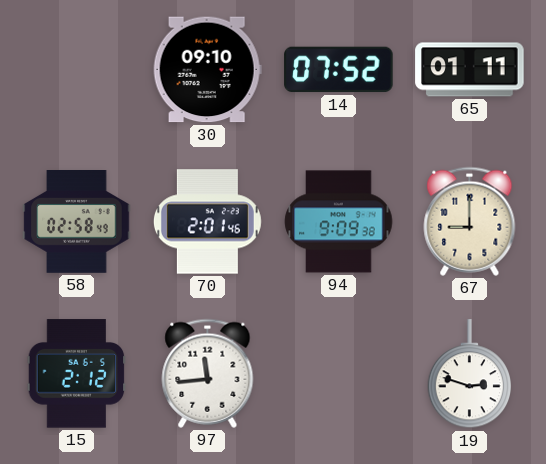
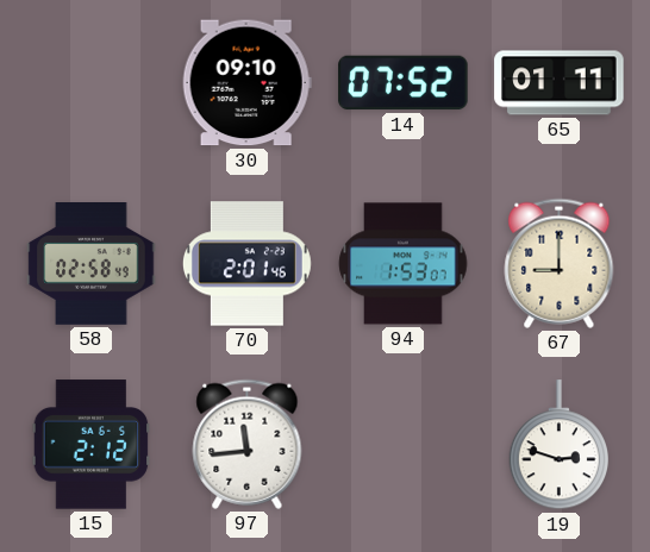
94: 9:09 -> 1:53
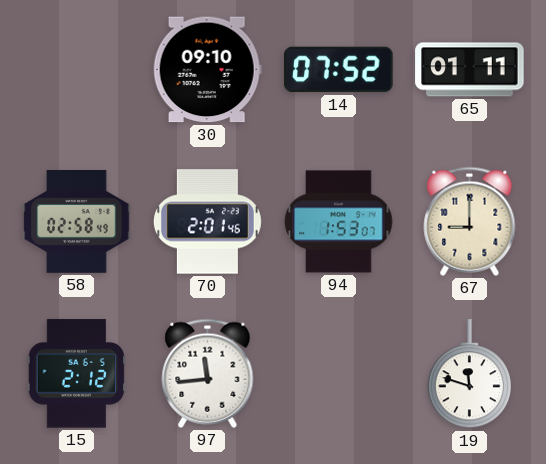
19: 2:48 -> 11:48
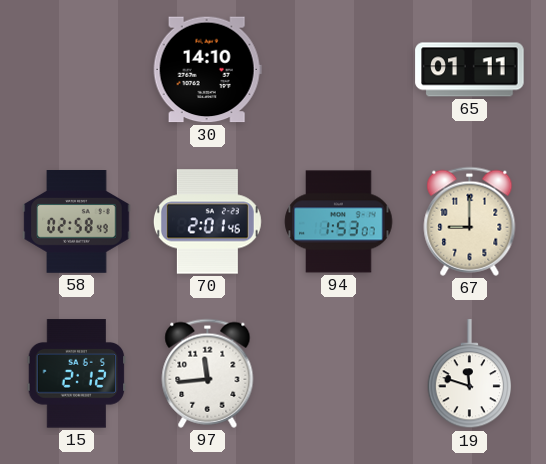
30: 09:10 -> 14:10
14: 07:52 -> none
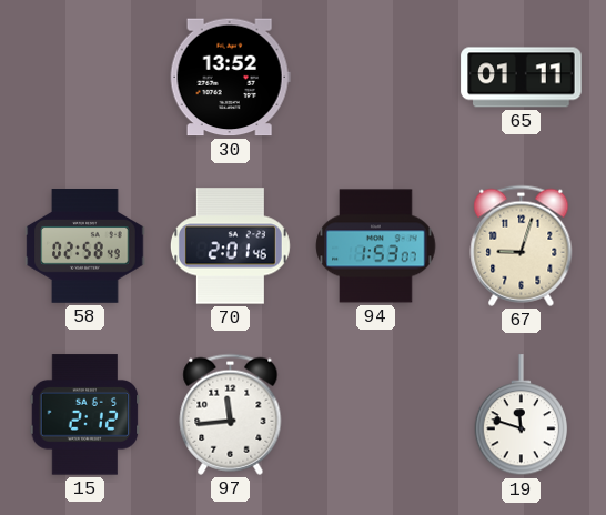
30: 14:10 -> 13:52
67: 9:00 -> 9:03
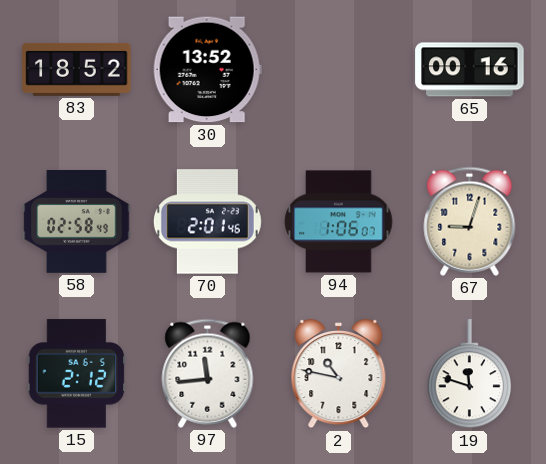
83: none -> 18:52
65: 01:11 -> 00:16
94: 1:53 -> 1:06
2: none -> 10:47
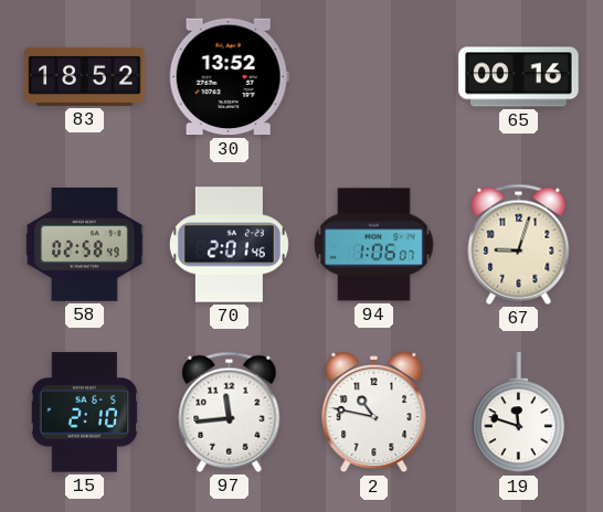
15: 2:12 -> 2:10
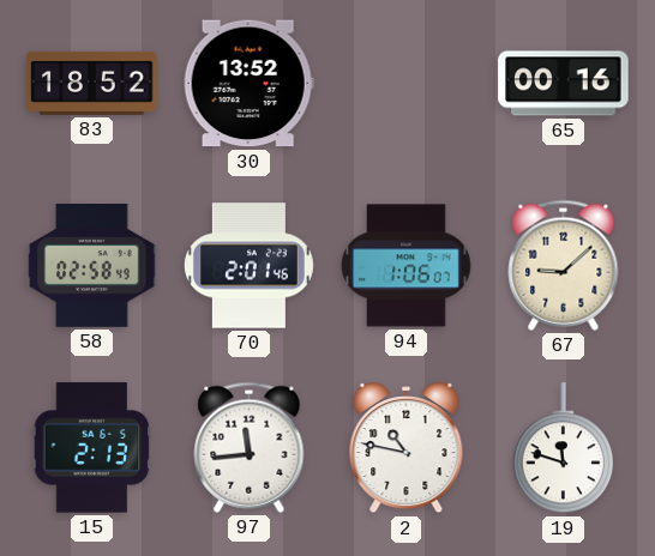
67: 9:03 -> 9:08
15: 2:10 -> 2:13
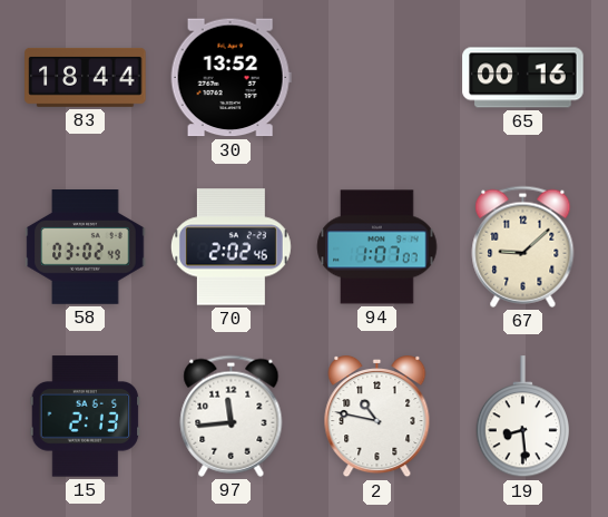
83: 18:52 -> 18:44
58: 02:58 -> 03:02
70: 2:01 -> 2:02
94: 1:06 -> 1:07
19: 11:48 -> 8:29
